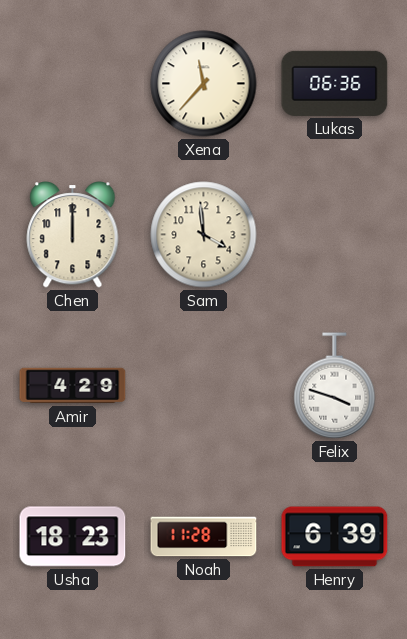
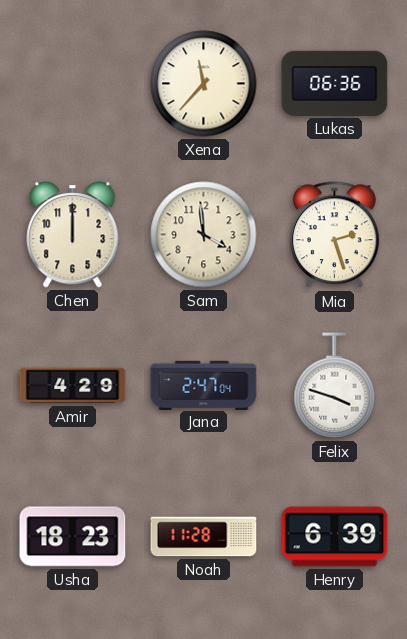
Mia: none -> 2:27
Jana: none -> 2:47
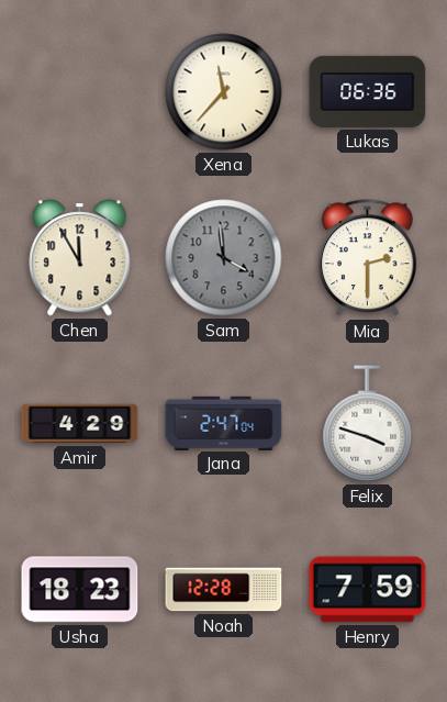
Chen: 12:00 -> 11:55
Sam dial: cream -> grey
Mia: 2:27 -> 2:30
Noah: 11:28 -> 12:28
Henry: 6:39 -> 7:59
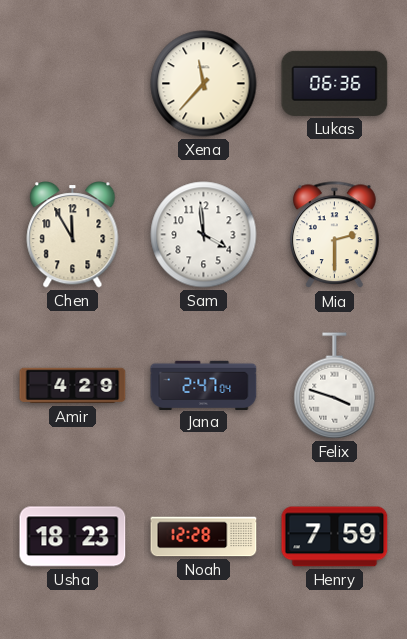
Sam dial: grey -> white
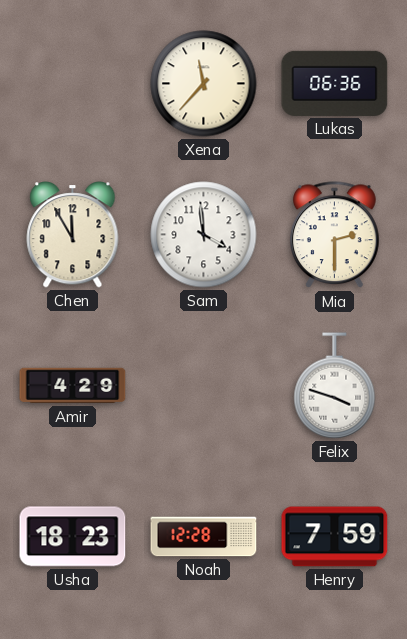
Jana: 2:47 -> none
